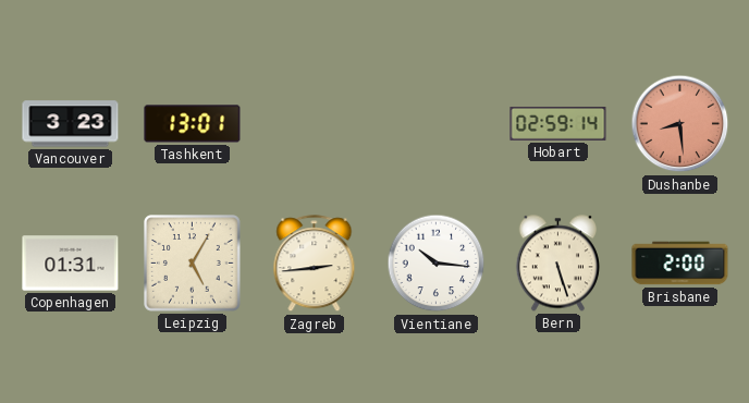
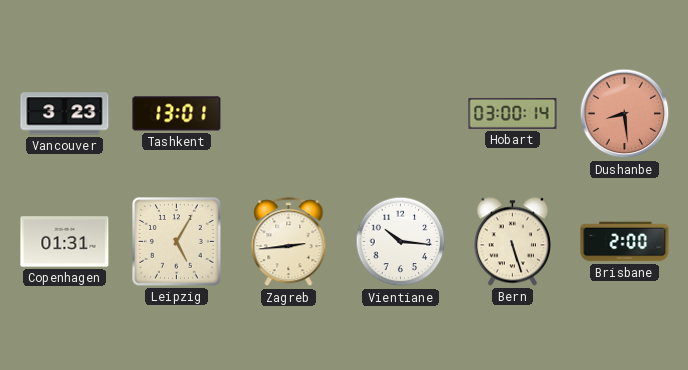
Hobart: 02:59 -> 03:00
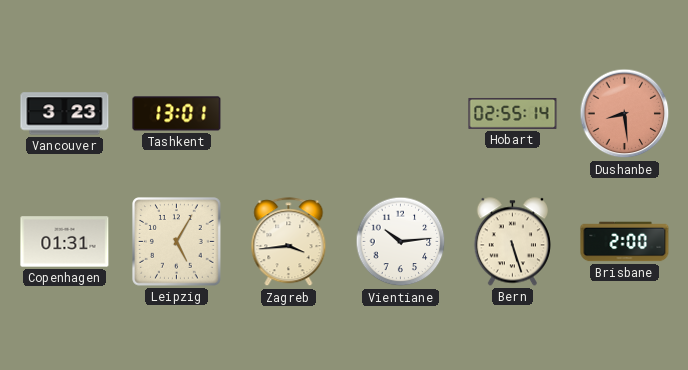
Hobart: 03:00 -> 02:55
Zagreb: 2:44 -> 3:44
Vientiane: 10:16 -> 10:14
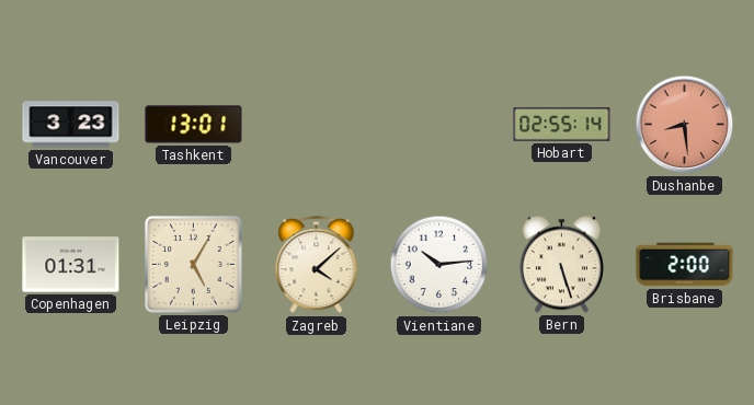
Zagreb: 3:44 -> 4:08
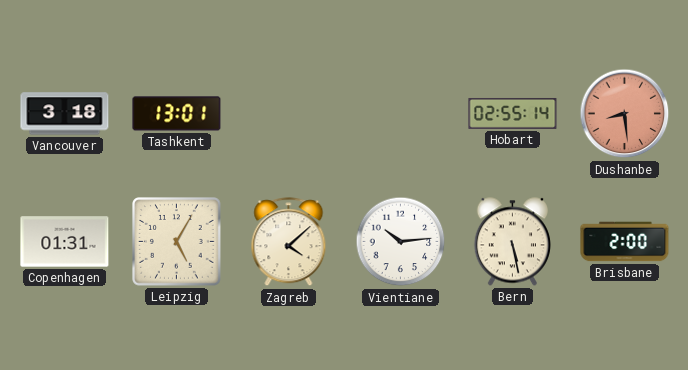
Vancouver: 3:23 -> 3:18
Bern: 5:27 -> 5:28
